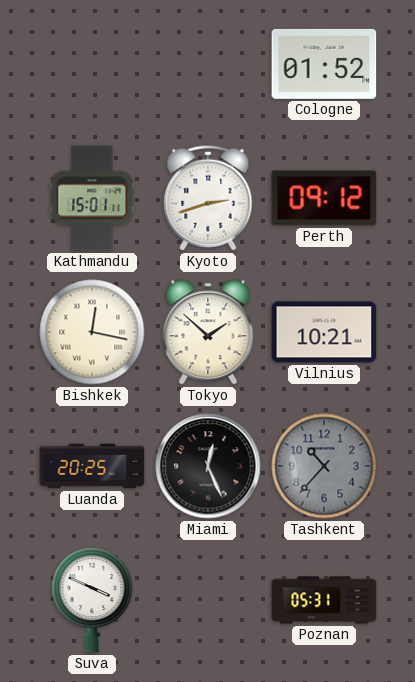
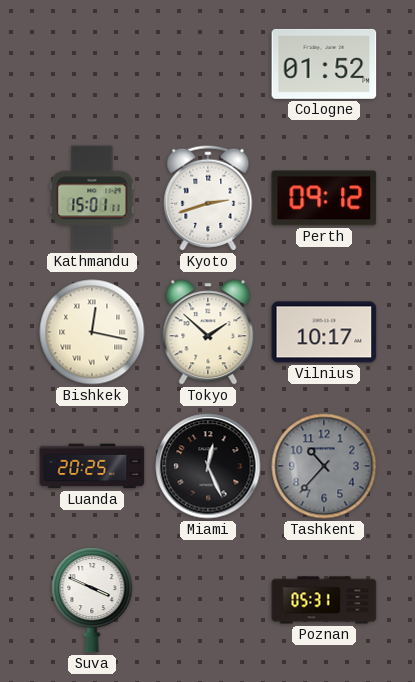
Vilnius: 10:21 -> 10:17
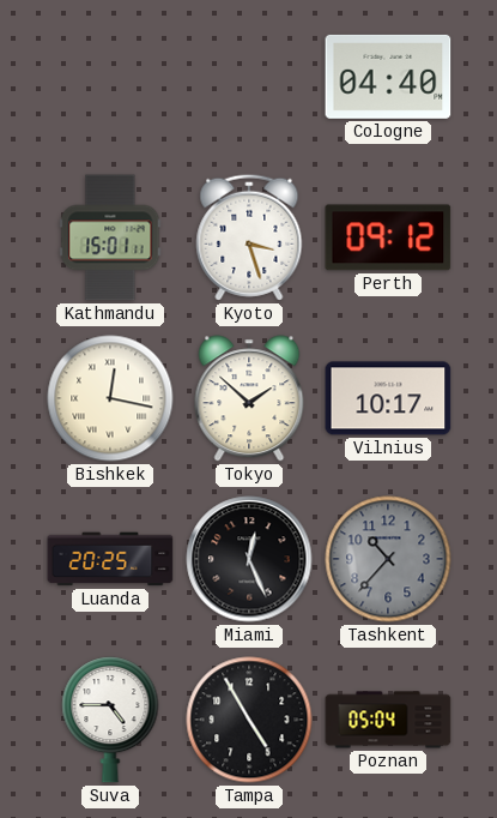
Cologne: 01:52 -> 04:40
Kyoto: 2:42 -> 3:27
Suva: 3:49 -> 4:45
Tampa: none -> 4:55
Poznan: 05:31 -> 05:04
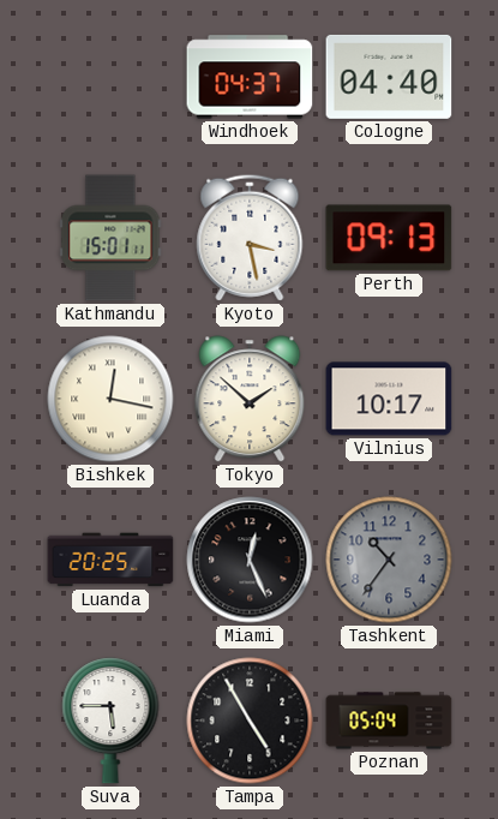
Windhoek: none -> 04:37
Kyoto: 3:27 -> 3:28
Perth: 09:12 -> 09:13
Tashkent: 10:37 -> 10:36
Suva: 4:45 -> 5:45
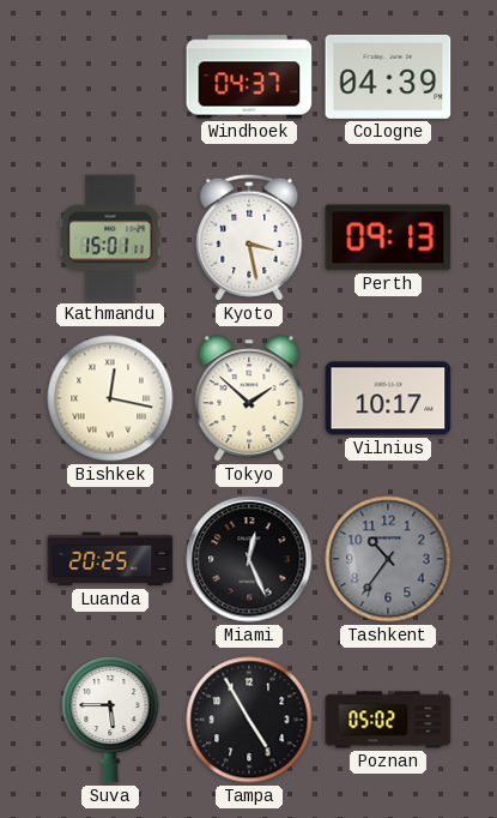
Cologne: 04:40 -> 04:39
Poznan: 05:04 -> 05:02
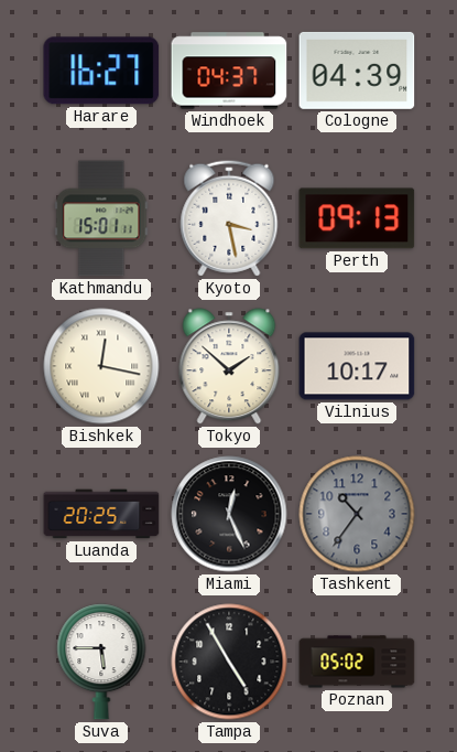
Harare: none -> 16:27
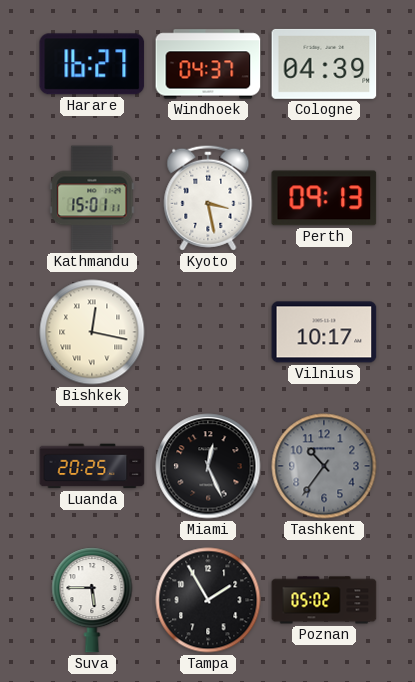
Tokyo: 1:52 -> none
Tampa: 4:55 -> 1:55
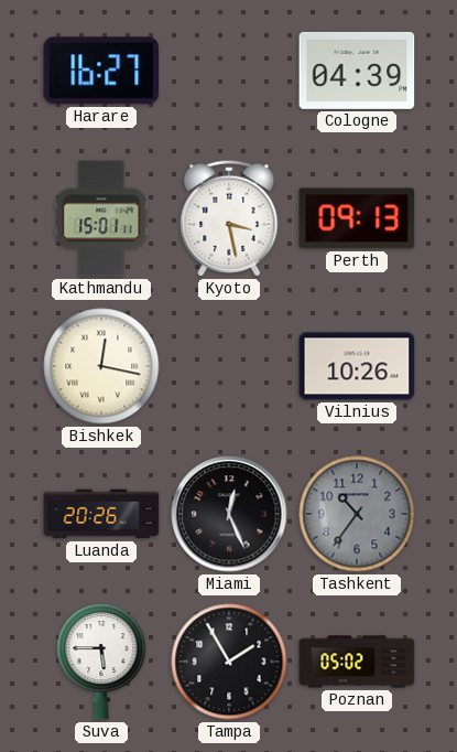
Windhoek: 04:37 -> none
Vilnius: 10:17 -> 10:26
Luanda: 20:25 -> 20:26
